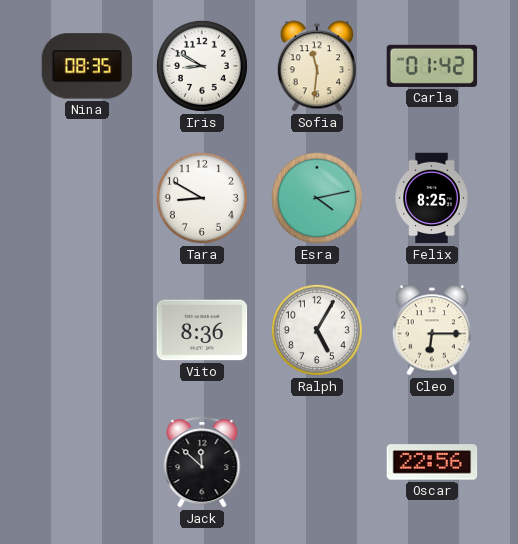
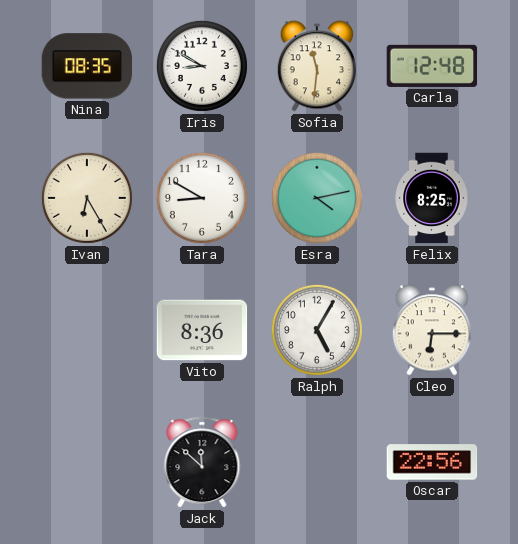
Carla: 01:42 -> 12:48
Ivan: none -> 6:25
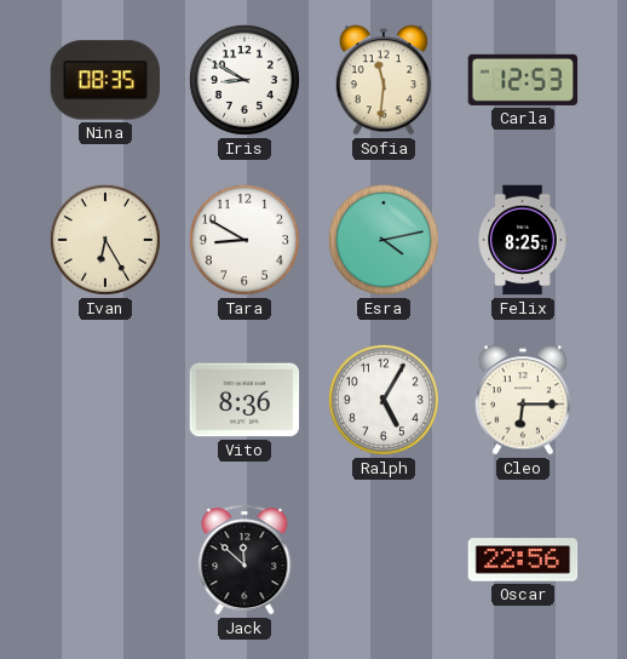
Carla: 12:48 -> 12:53
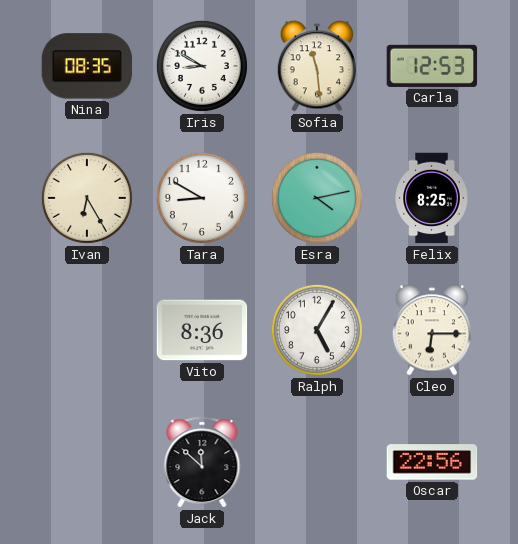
Sofia: 11:31 -> 11:29
